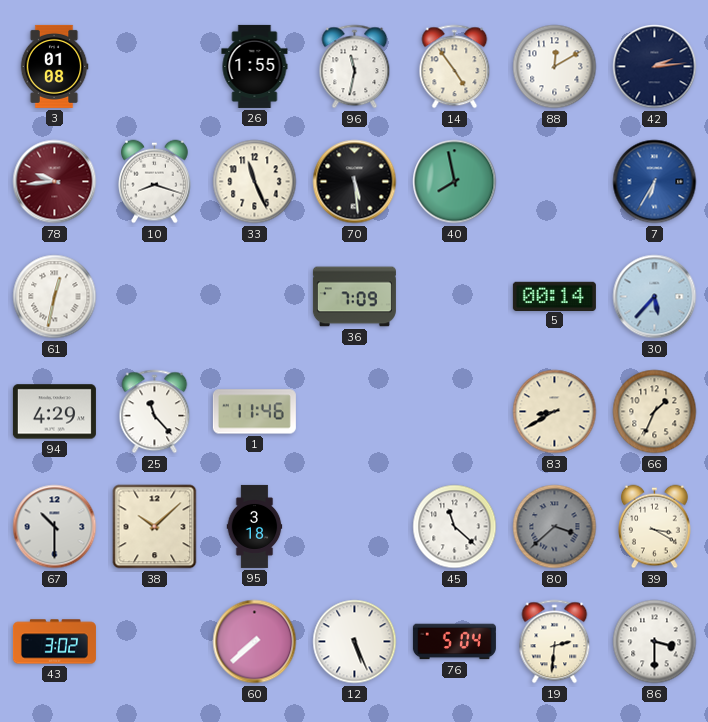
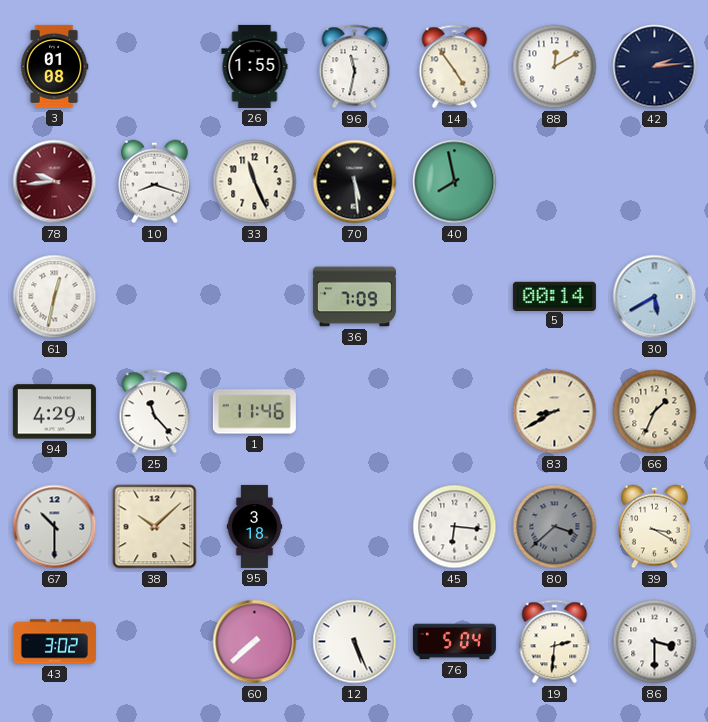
7: 6:35 -> none
30: 5:37 -> 5:40
45: 11:22 -> 6:16
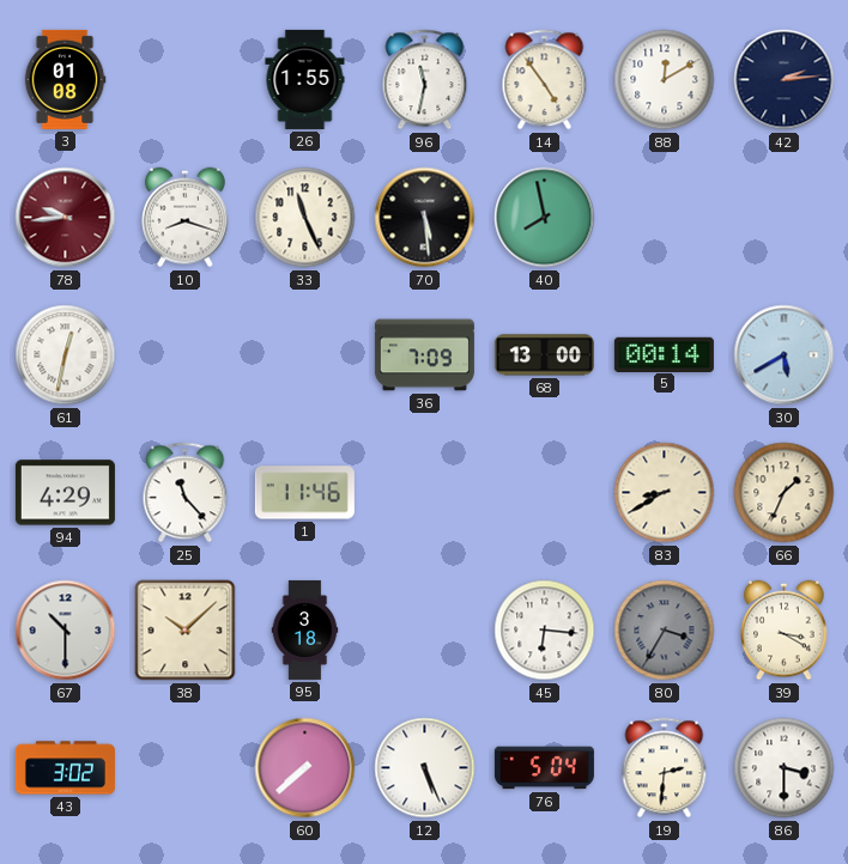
68: none -> 13:00
80: 3:38 -> 3:35
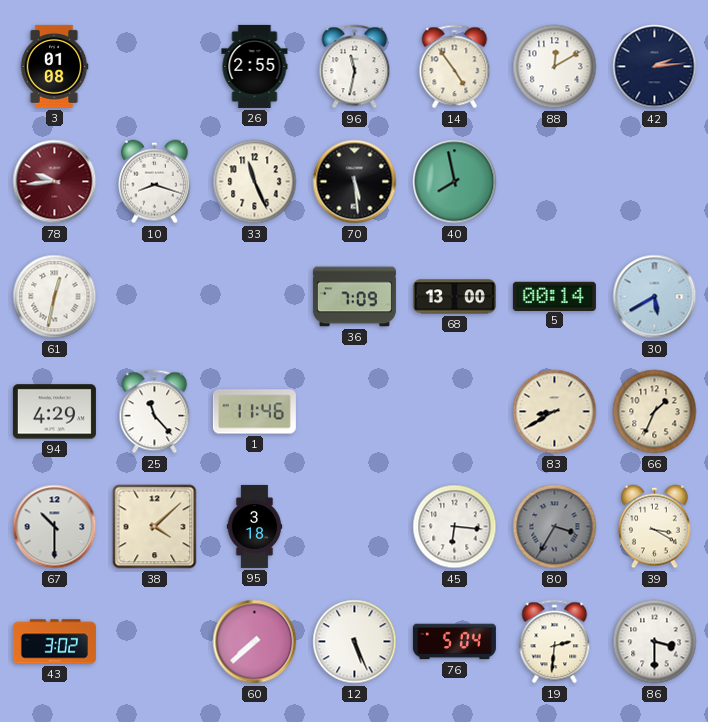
26: 1:55 -> 2:55
38: 10:08 -> 4:08
